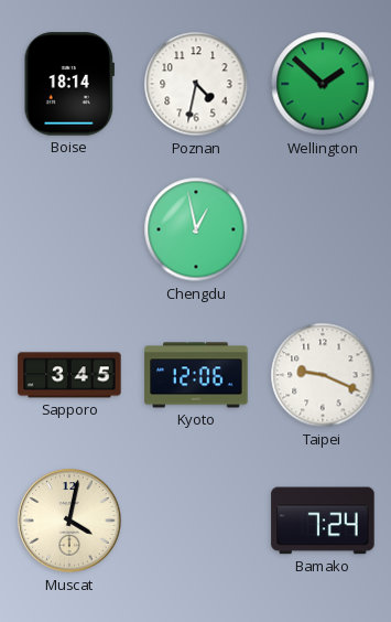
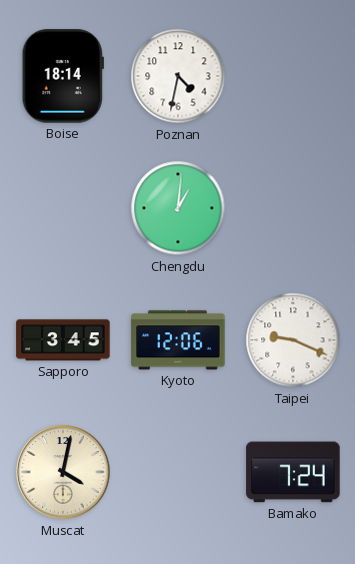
Wellington: 1:52 -> none
Chengdu: 12:58 -> 1:01
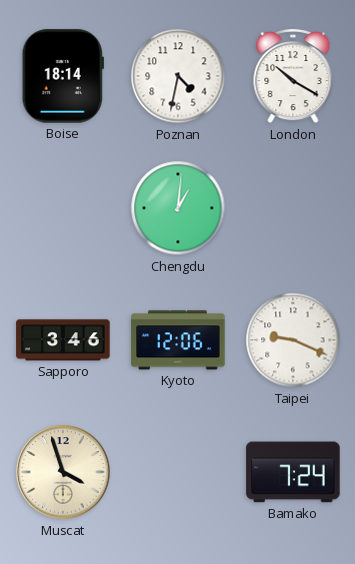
London: none -> 10:20
Sapporo: 3:45 -> 3:46
Muscat: 4:02 -> 3:57
